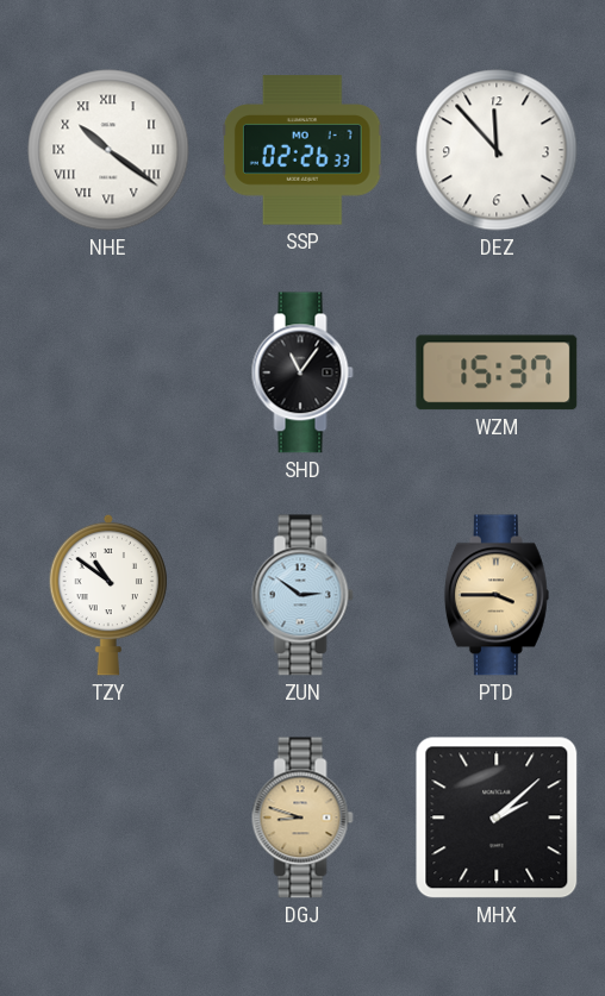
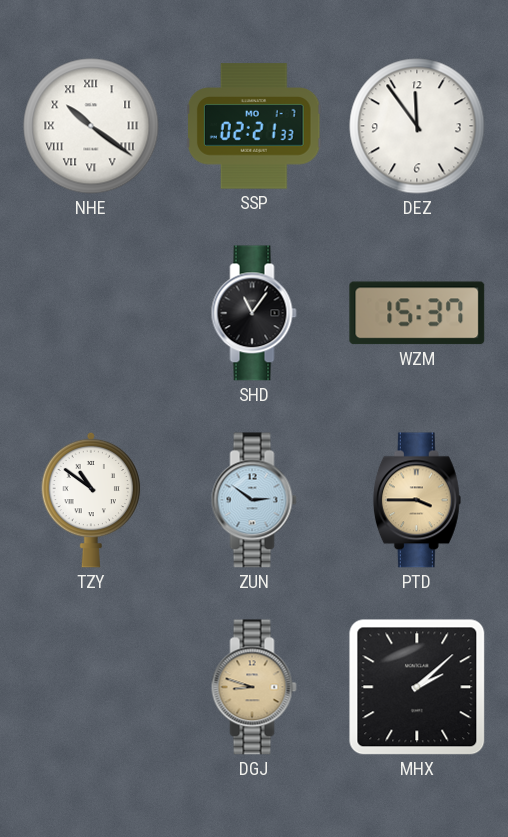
SSP: 02:26 -> 02:21
DEZ: 11:53 -> 11:54
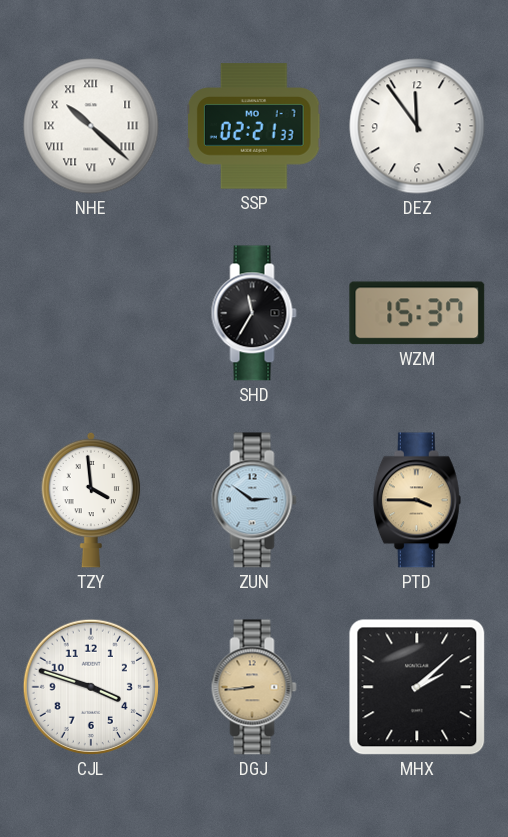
NHE: 10:21 -> 10:22
SHD: 11:06 -> 11:35
TZY: 10:51 -> 3:59
CJL: none -> 3:48
DGJ: 8:48 -> 8:44
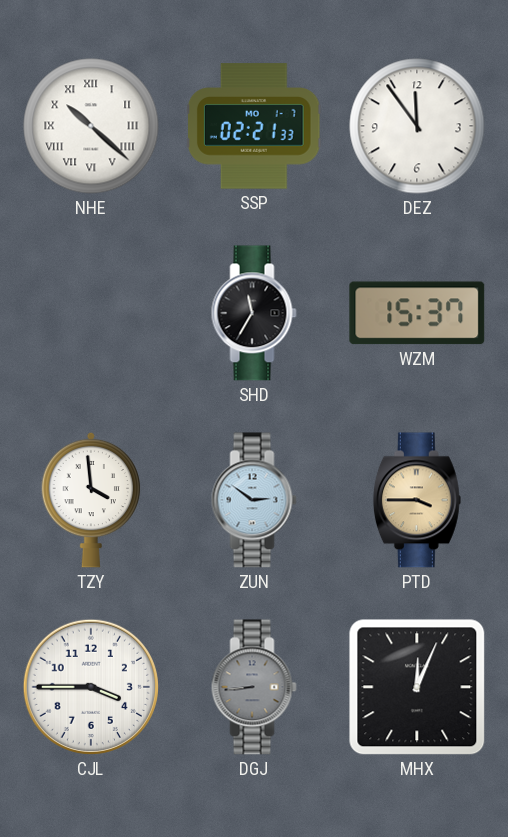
CJL: 3:48 -> 3:45
DGJ dial: champagne -> grey
MHX: 2:08 -> 12:04
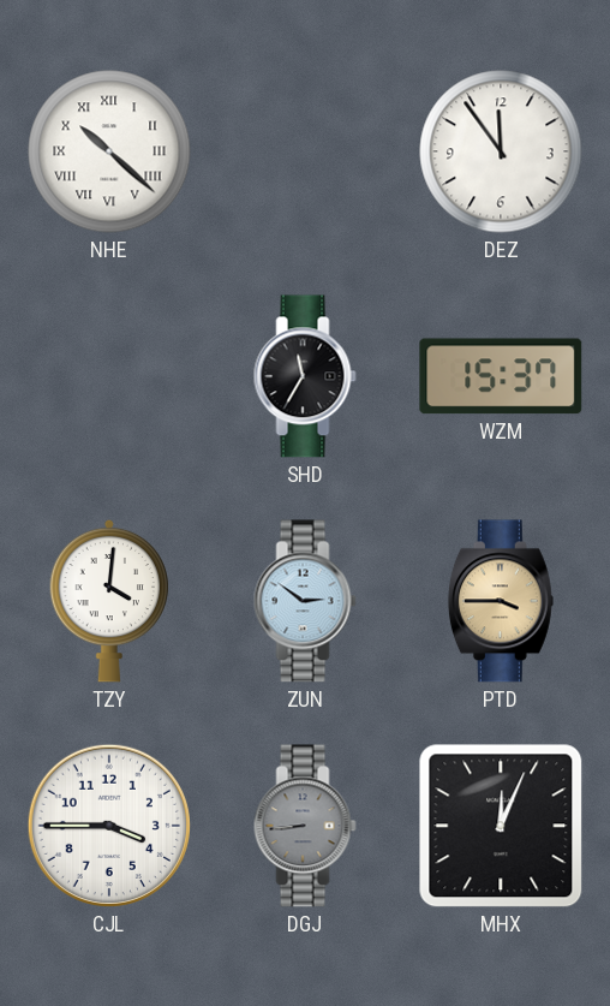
SSP: 02:21 -> none
TZY: 3:59 -> 4:01
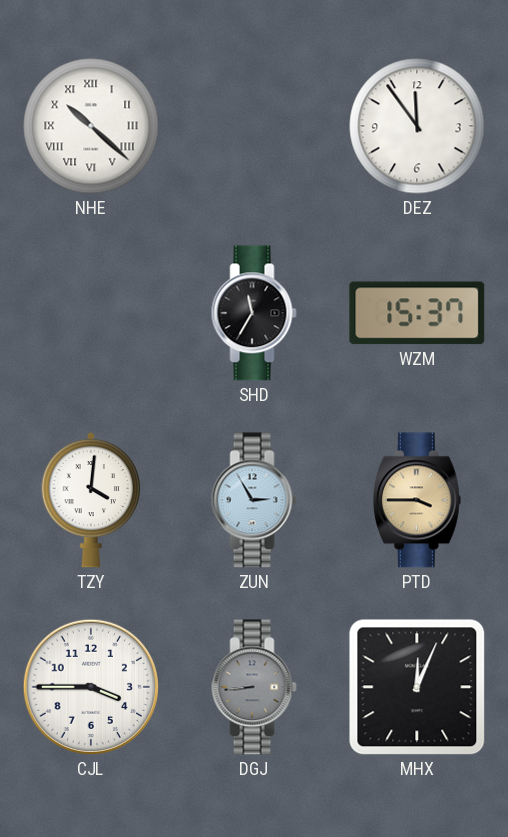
ZUN: 2:51 -> 2:55
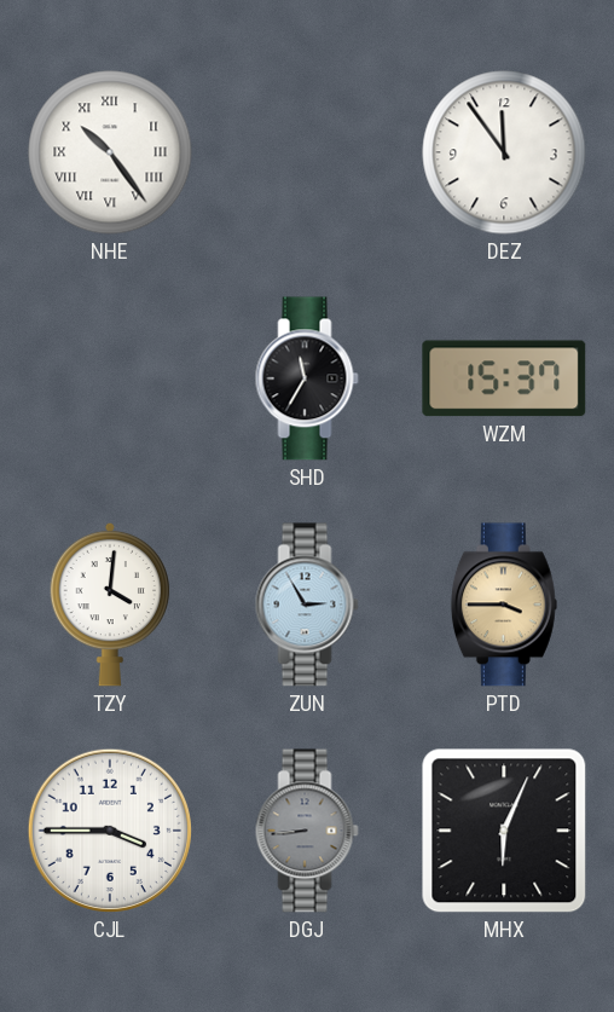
NHE: 10:22 -> 10:24
MHX: 12:04 -> 6:04
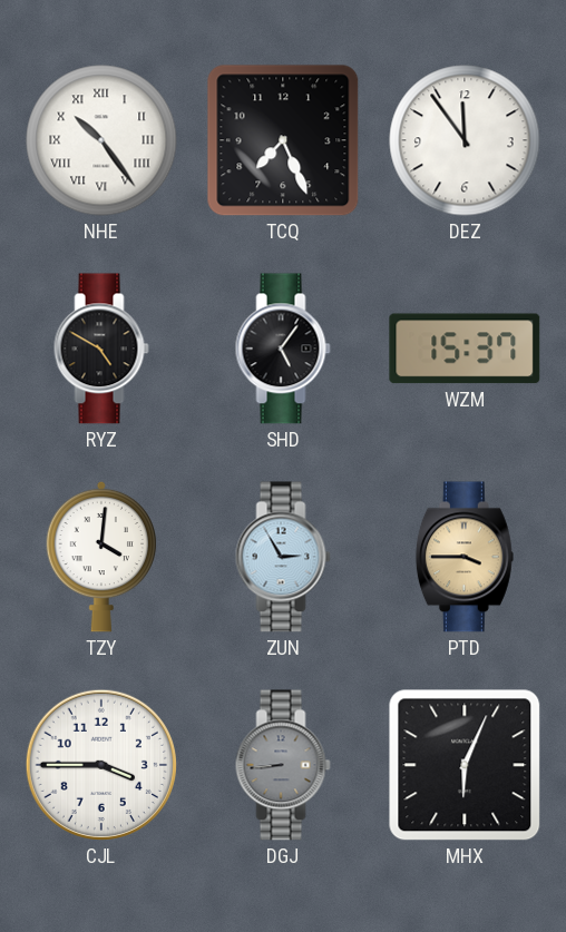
TCQ: none -> 7:26
RYZ: none -> 4:50
SHD: 11:35 -> 5:06
